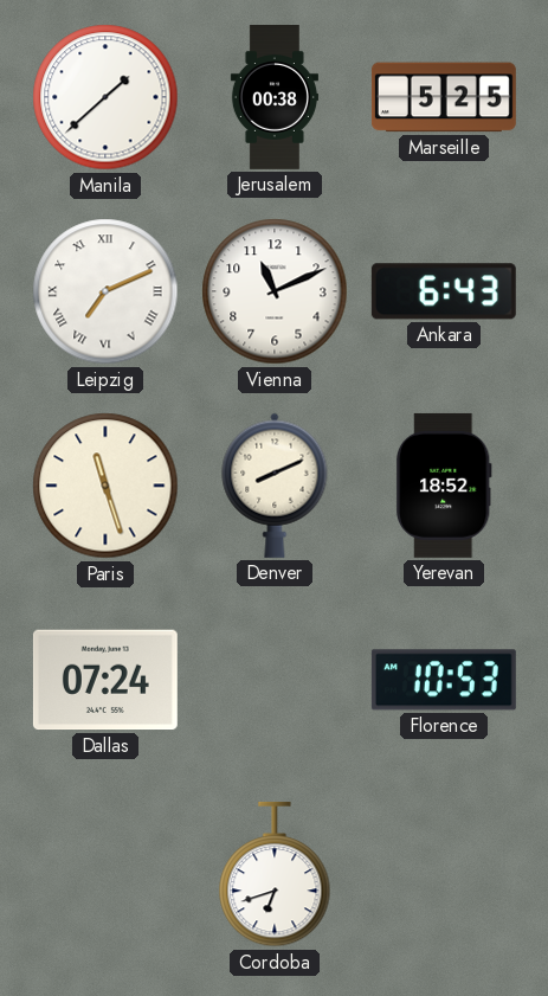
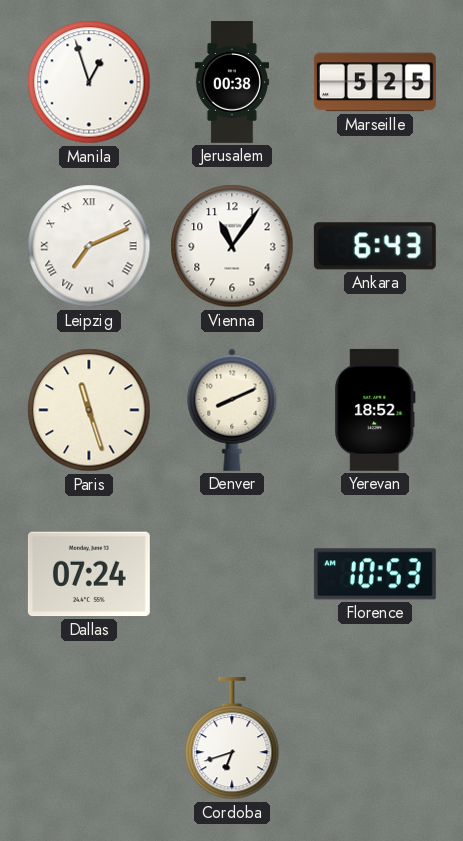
Manila: 1:38 -> 12:57
Vienna: 11:11 -> 11:06
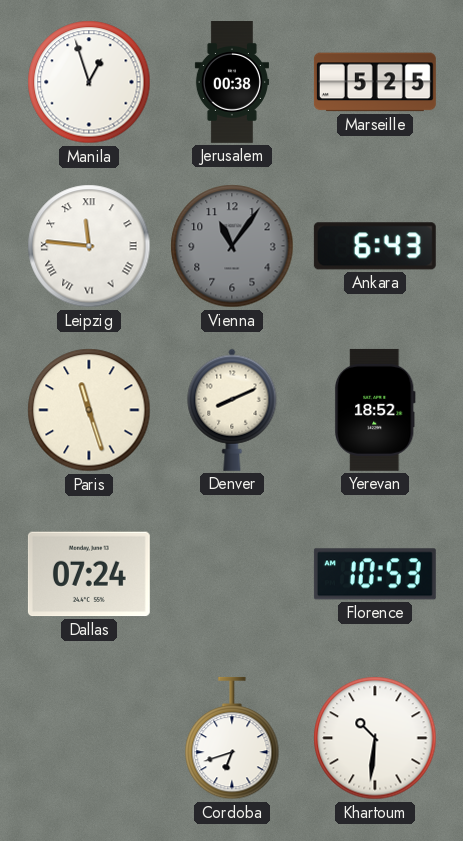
Leipzig: 7:11 -> 11:46
Vienna dial: white -> grey
Khartoum: none -> 10:31
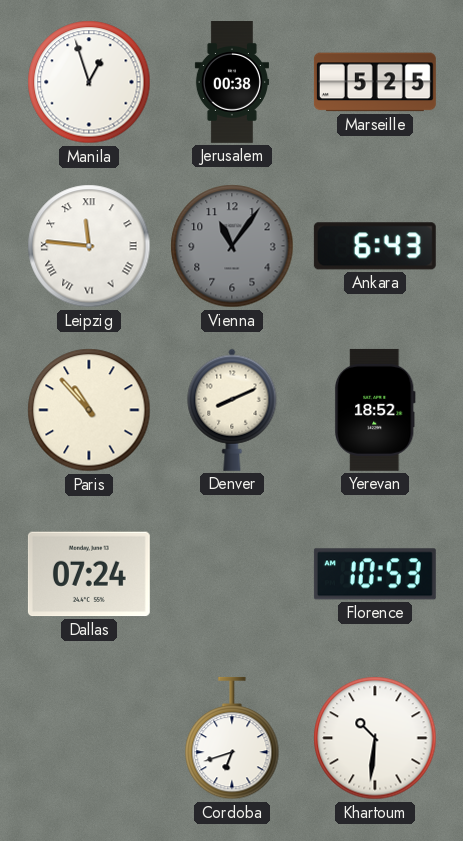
Paris: 11:27 -> 10:53
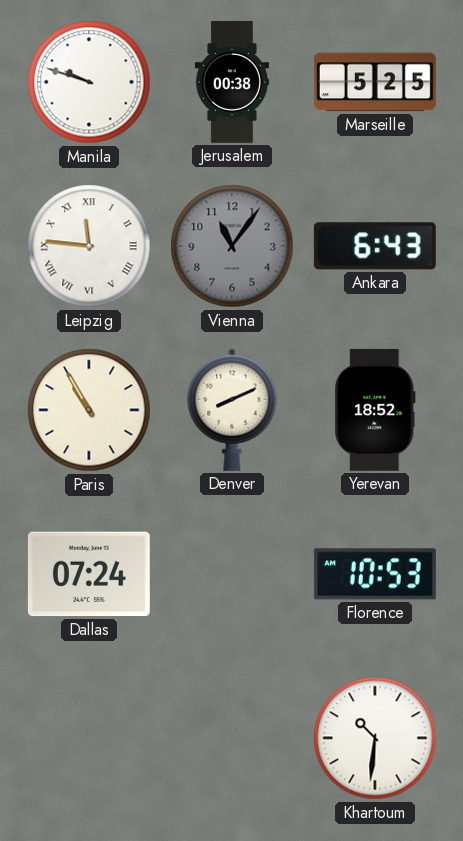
Manila: 12:57 -> 9:48
Paris: 10:53 -> 10:55
Cordoba: 6:42 -> none
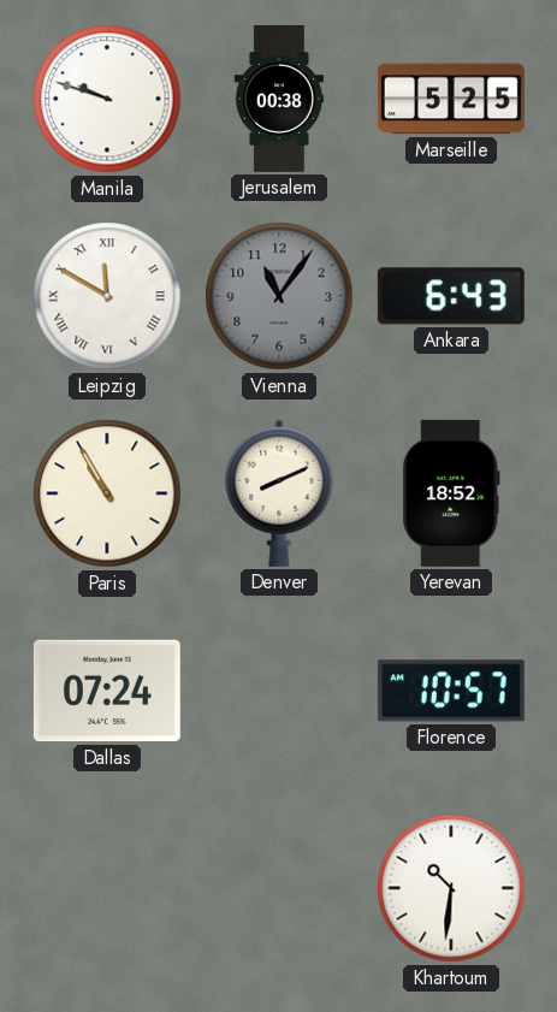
Leipzig: 11:46 -> 11:50
Florence: 10:53 -> 10:57
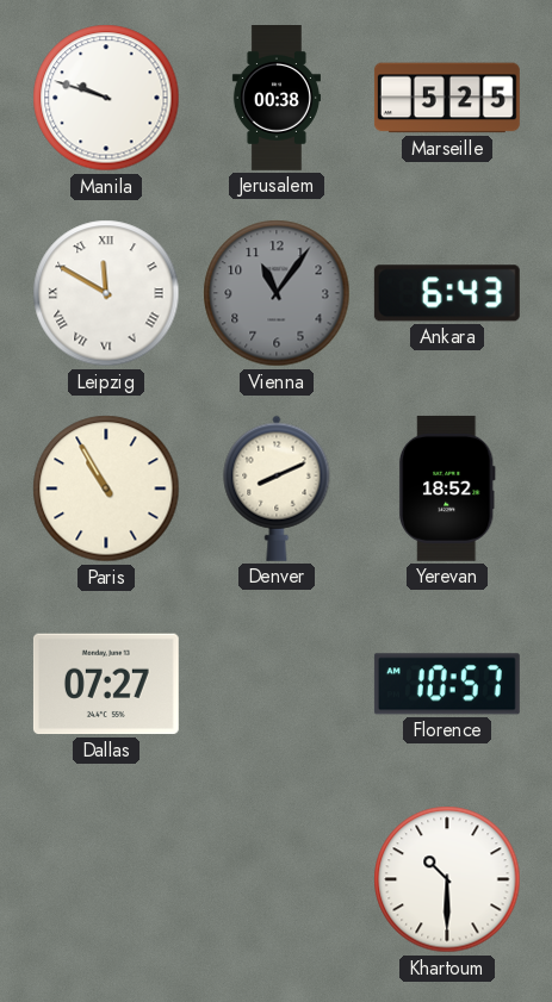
Dallas: 07:24 -> 07:27
Khartoum: 10:31 -> 10:30
